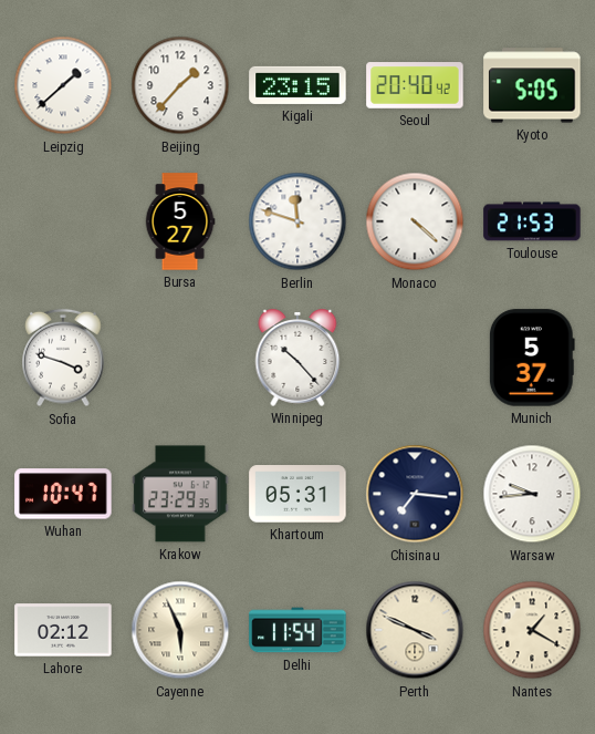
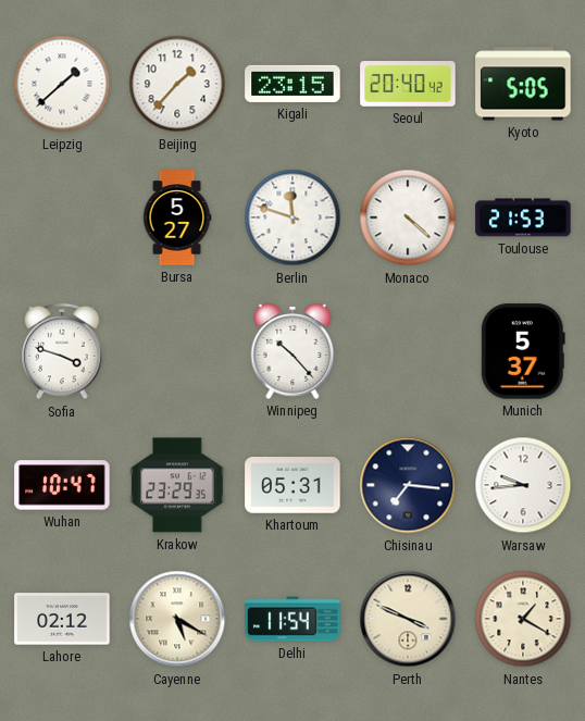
Cayenne: 5:56 -> 5:20
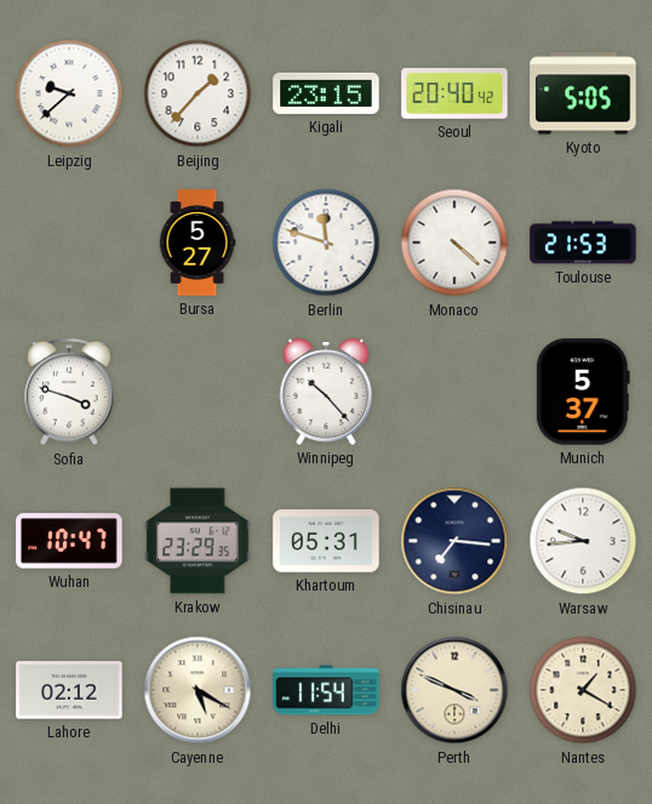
Leipzig: 1:38 -> 9:38
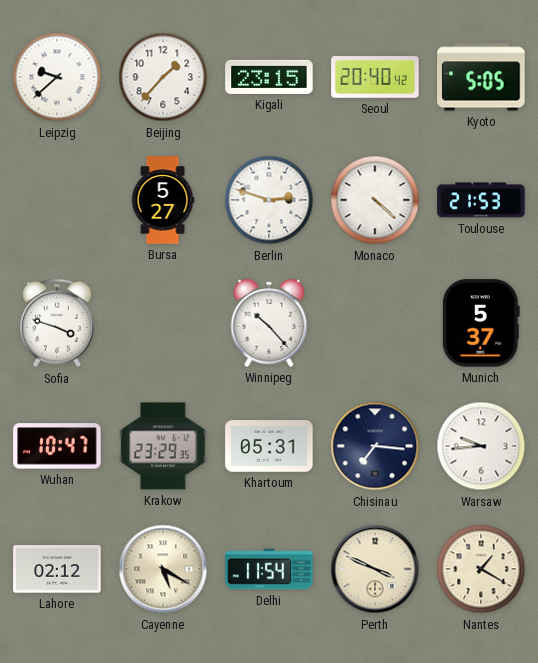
Berlin: 11:48 -> 2:48
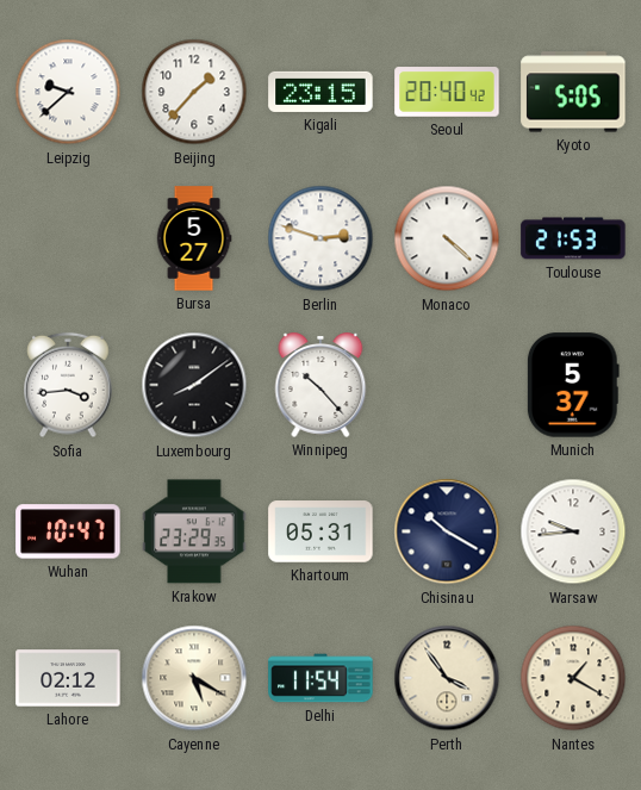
Sofia: 3:48 -> 3:44
Luxembourg: none -> 8:09
Chisinau: 7:16 -> 10:20
Perth: 3:49 -> 3:54
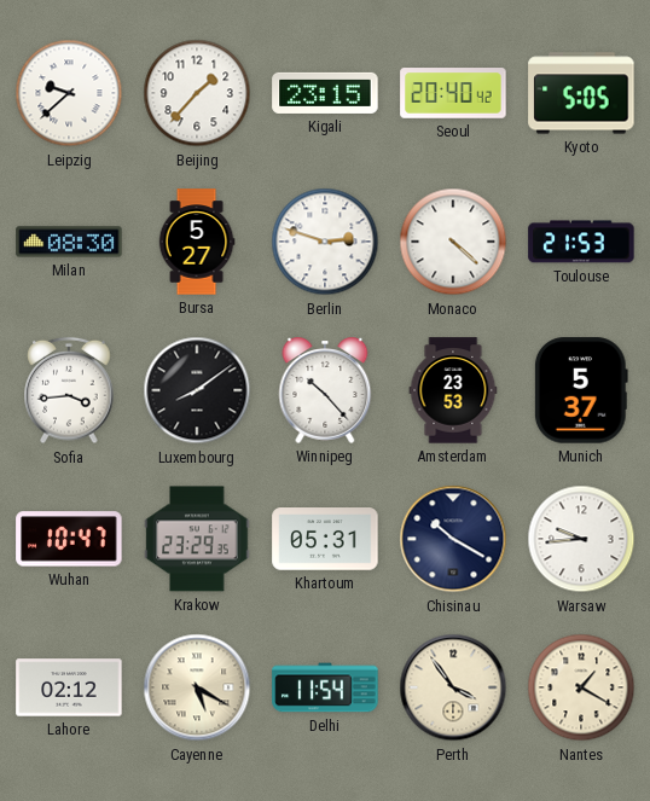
Milan: none -> 08:30
Amsterdam: none -> 23:53
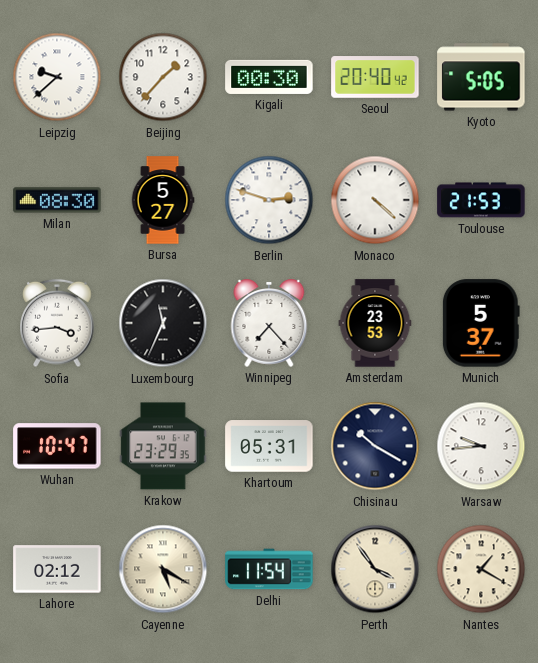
Kigali: 23:15 -> 00:30
Luxembourg: 8:09 -> 11:34
Winnipeg: 10:23 -> 7:23
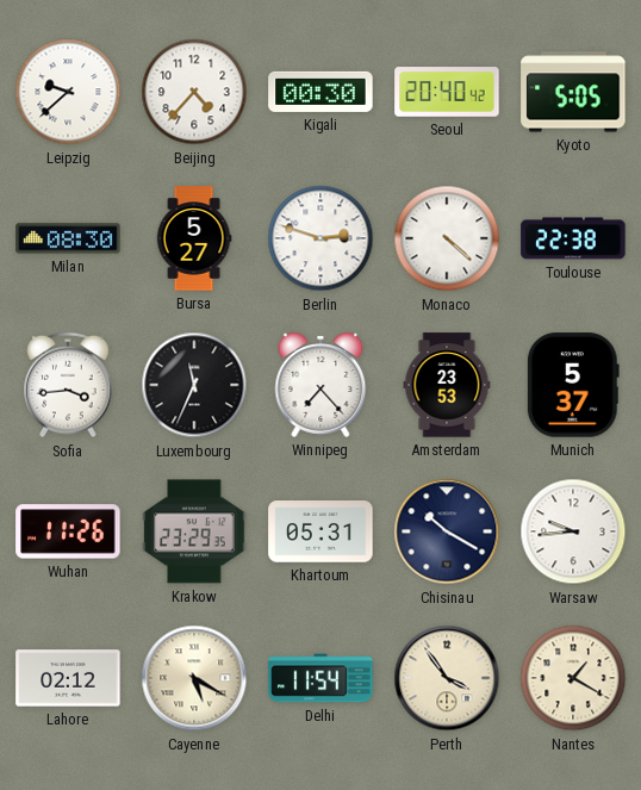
Beijing: 1:37 -> 4:37
Toulouse: 21:53 -> 22:38
Wuhan: 10:47 -> 11:26
